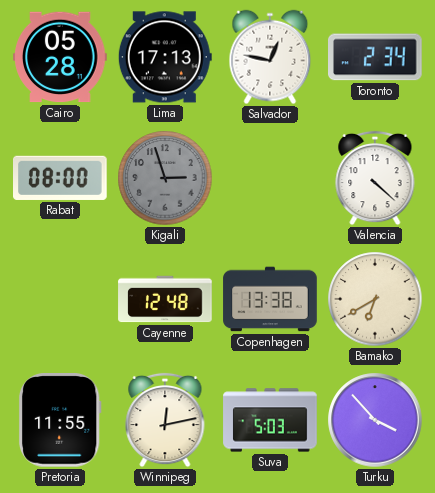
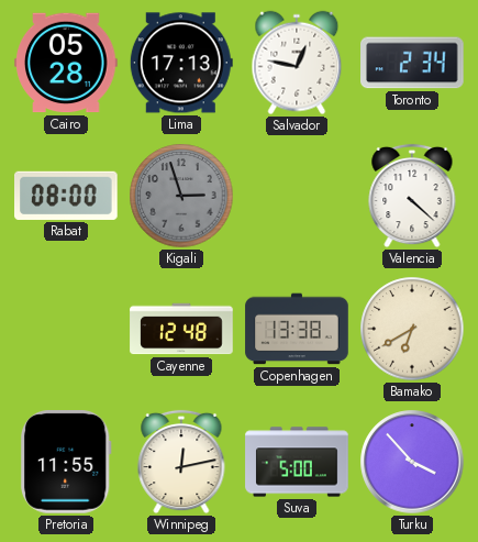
Suva: 5:03 -> 5:00
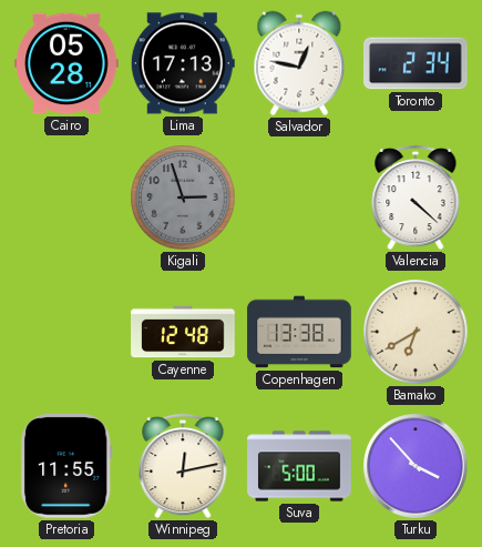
Rabat: 08:00 -> none
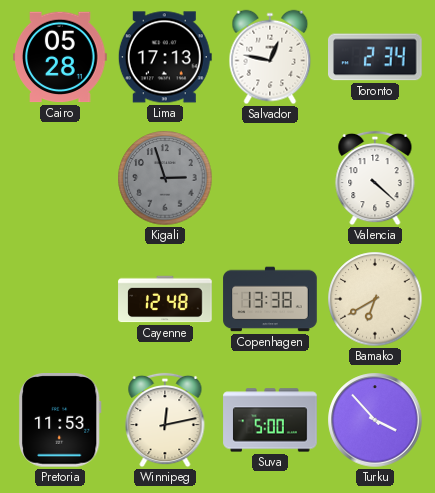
Pretoria: 11:55 -> 11:53
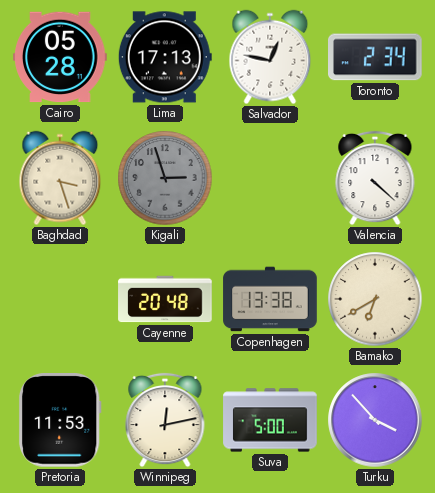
Baghdad: none -> 3:27
Cayenne: 12:48 -> 20:48
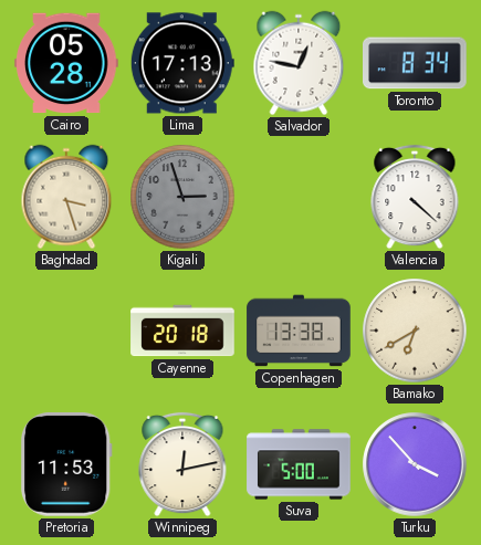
Toronto: 2:34 -> 8:34
Cayenne: 20:48 -> 20:18
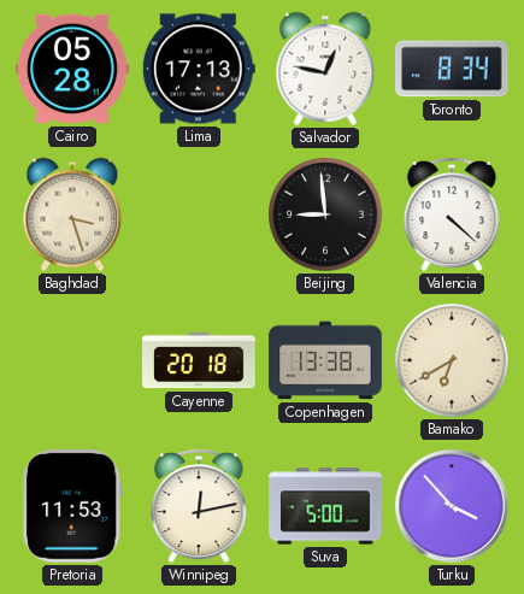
Kigali: 2:57 -> none
Beijing: none -> 8:59
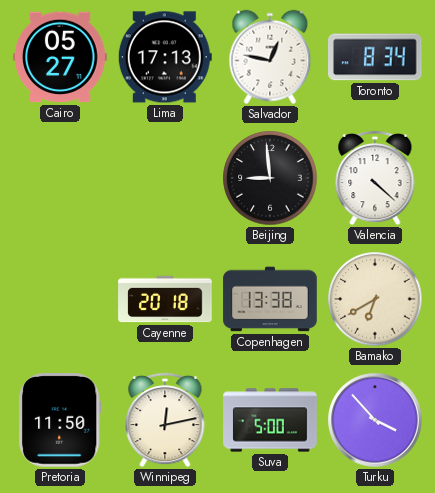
Cairo: 05:28 -> 05:27
Baghdad: 3:27 -> none
Pretoria: 11:53 -> 11:50
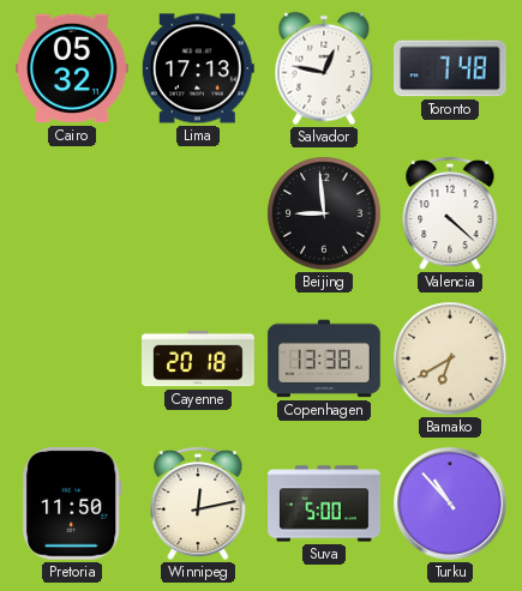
Cairo: 05:27 -> 05:32
Toronto: 8:34 -> 7:48
Turku: 3:53 -> 10:53
